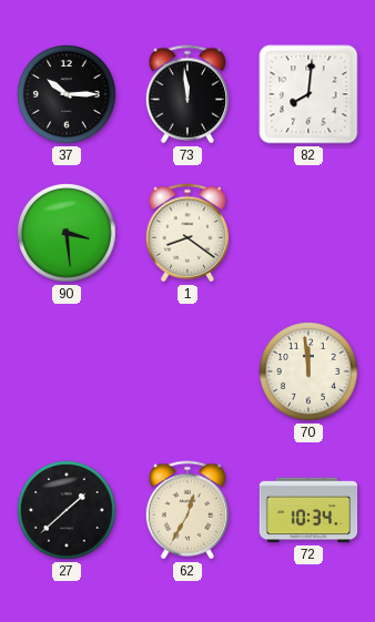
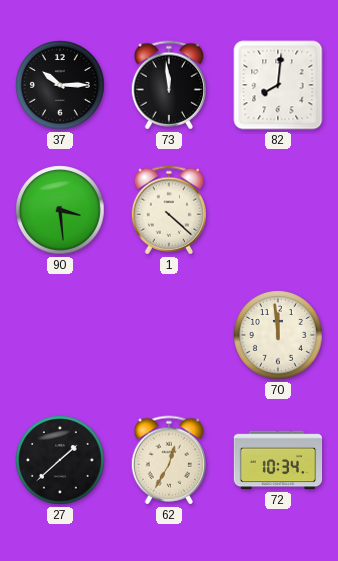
1: 8:21 -> 4:22
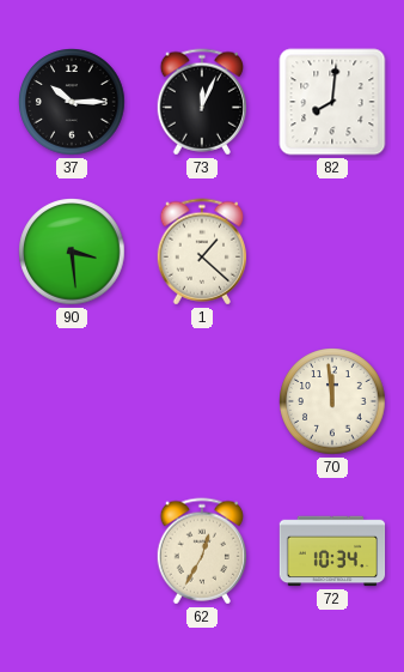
73: 11:59 -> 12:04
1: 4:22 -> 1:22
27: 1:38 -> none
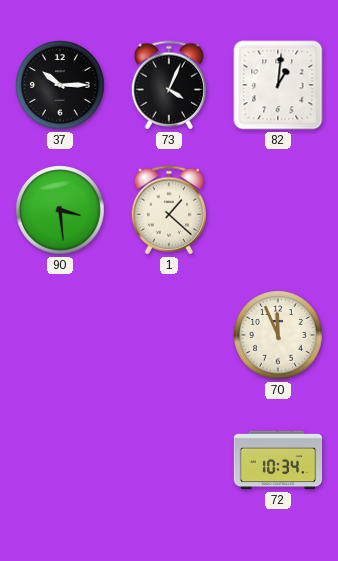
73: 12:04 -> 4:04
82: 8:01 -> 1:01
70: 11:59 -> 11:56
62: 12:35 -> none
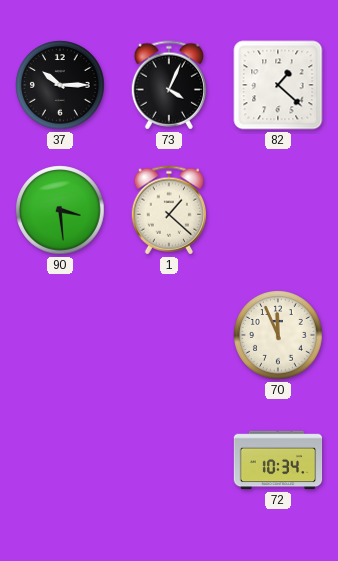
82: 1:01 -> 1:22
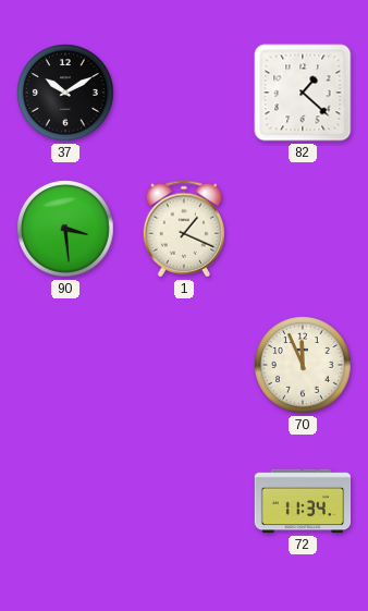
37: 10:15 -> 10:10
73: 4:04 -> none
1: 1:22 -> 1:19
72: 10:34 -> 11:34
